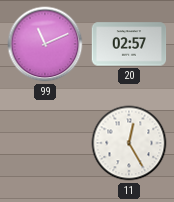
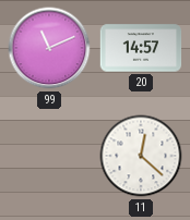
20: 02:57 -> 14:57
11: 12:25 -> 12:22
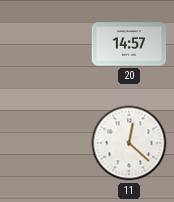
99: 11:11 -> none
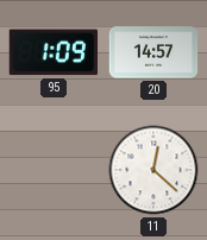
95: none -> 1:09
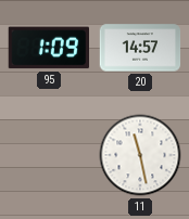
11: 12:22 -> 11:28
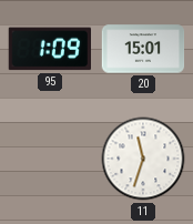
20: 14:57 -> 15:01
11: 11:28 -> 11:33
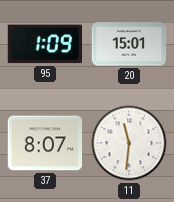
37: none -> 8:07
11: 11:33 -> 11:31
